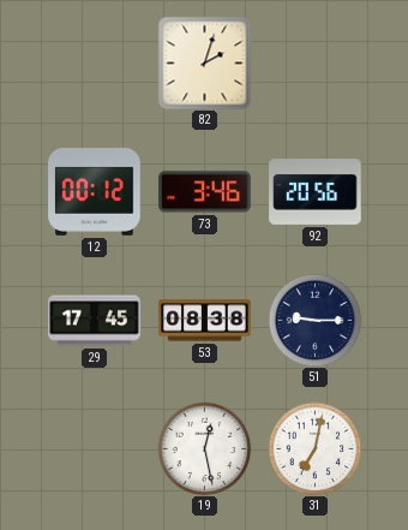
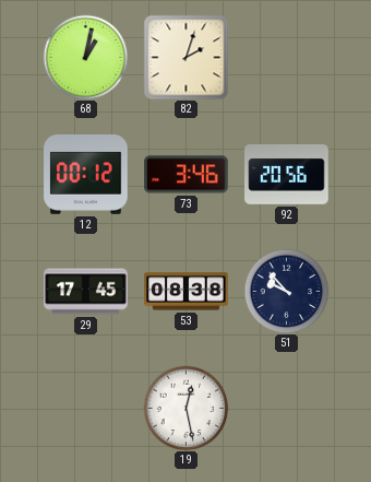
68: none -> 1:02
51: 9:15 -> 9:53
31: 7:02 -> none
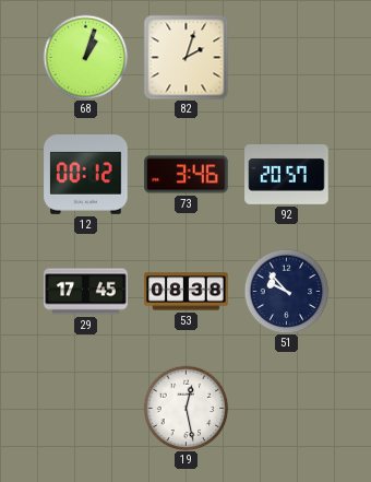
68: 1:02 -> 1:03
92: 20:56 -> 20:57
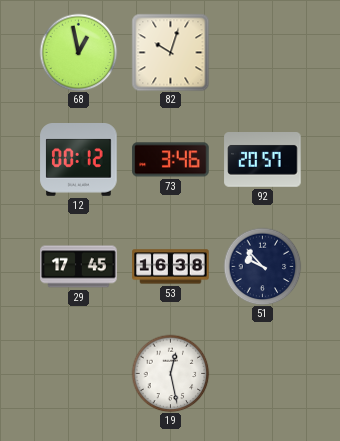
68: 1:03 -> 12:58
82: 2:03 -> 10:03
53: 08:38 -> 16:38
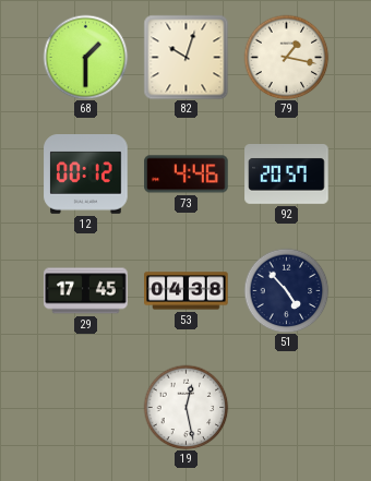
68: 12:58 -> 1:30
79: none -> 1:17
73: 3:46 -> 4:46
53: 16:38 -> 04:38
51: 9:53 -> 4:53
